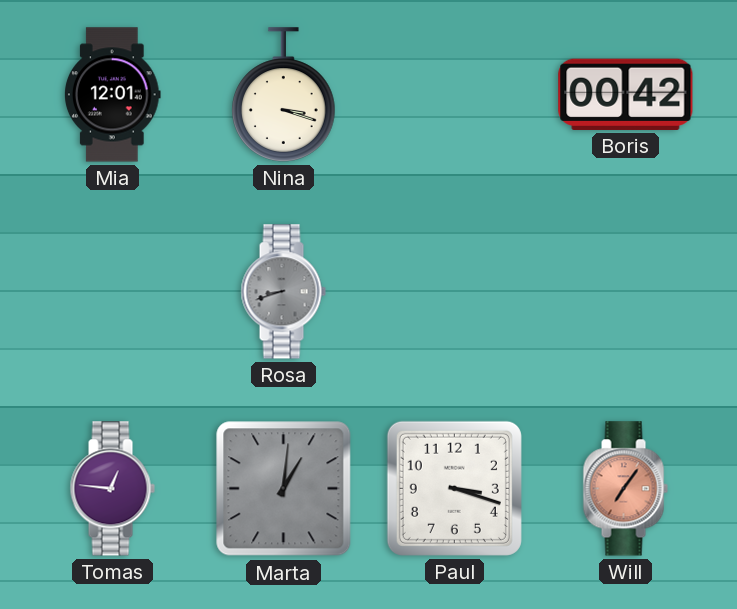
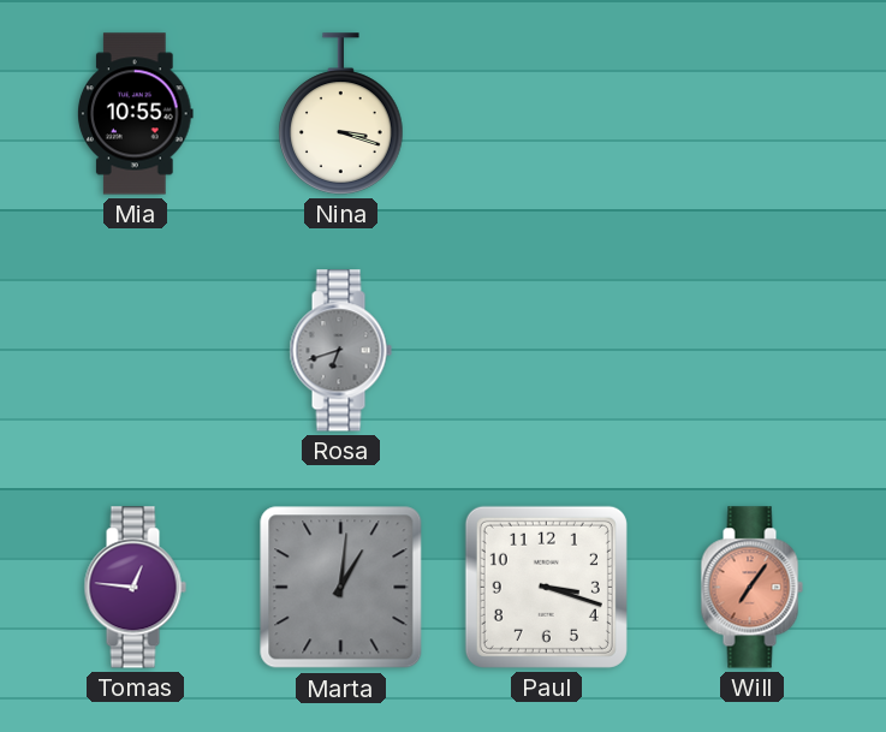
Mia: 12:01 -> 10:55
Boris: 00:42 -> none
Rosa: 8:42 -> 6:42
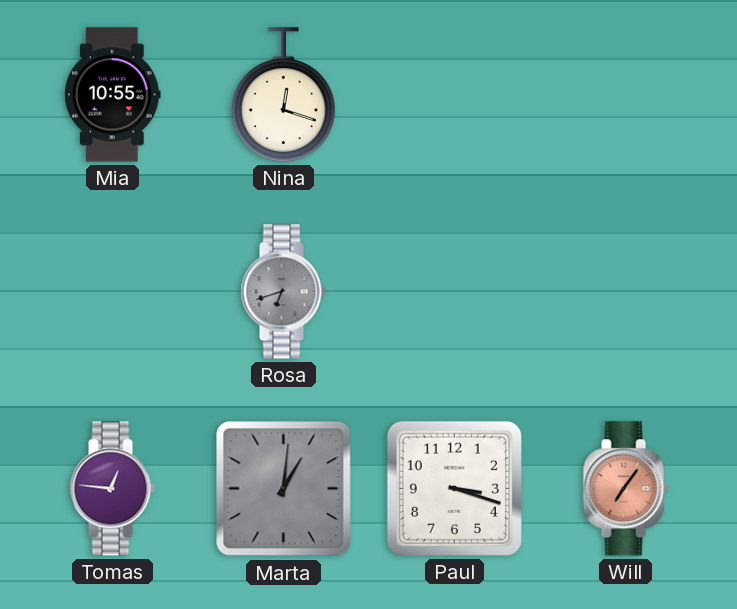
Nina: 3:18 -> 12:18
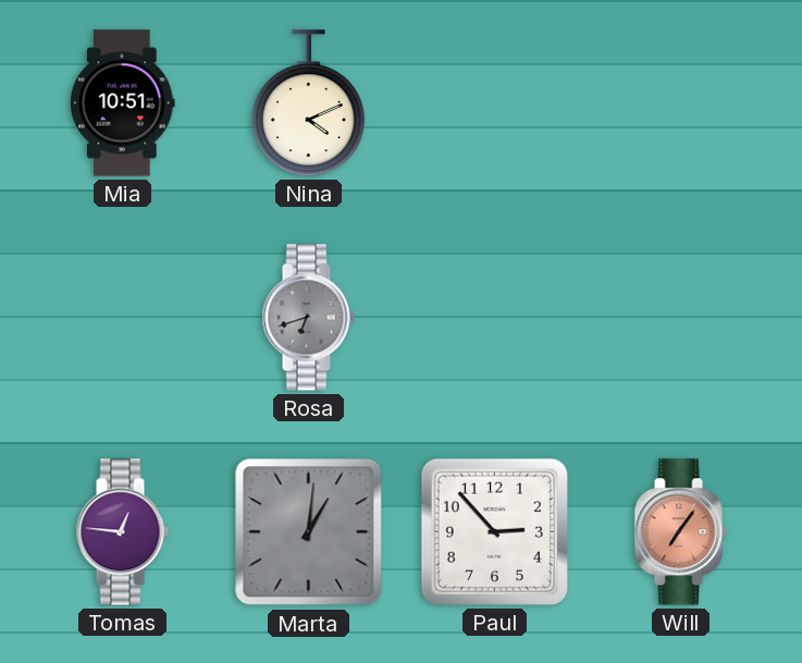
Mia: 10:55 -> 10:51
Nina: 12:18 -> 4:11
Paul: 3:18 -> 2:53
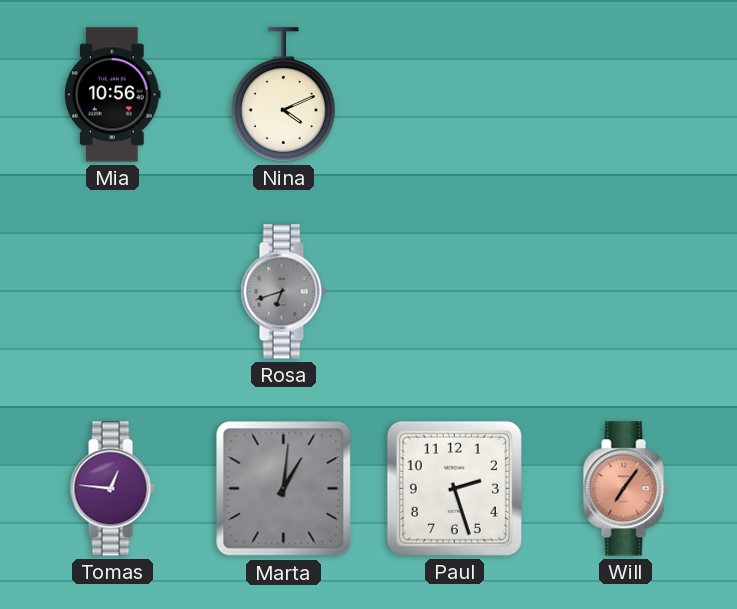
Mia: 10:51 -> 10:56
Paul: 2:53 -> 2:27
